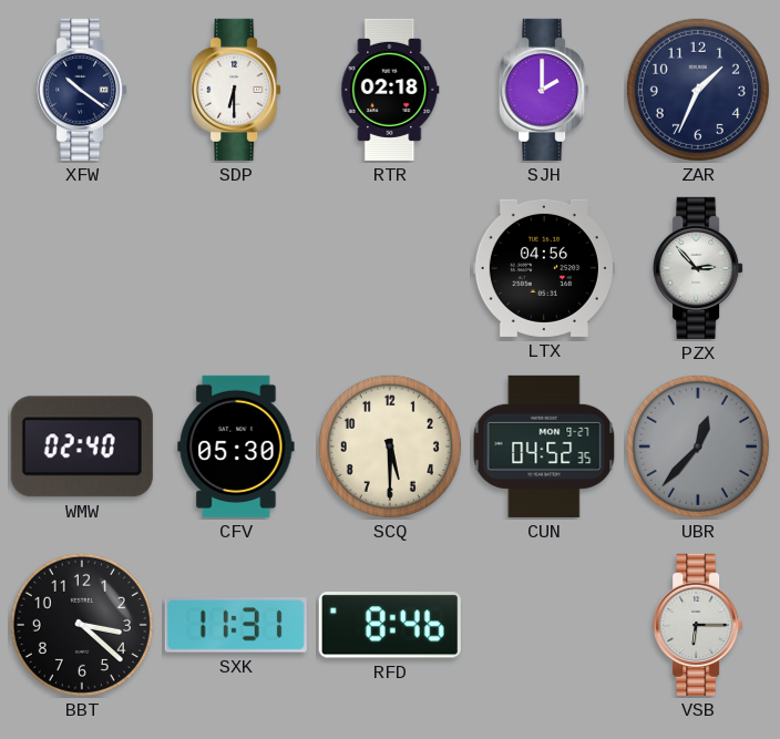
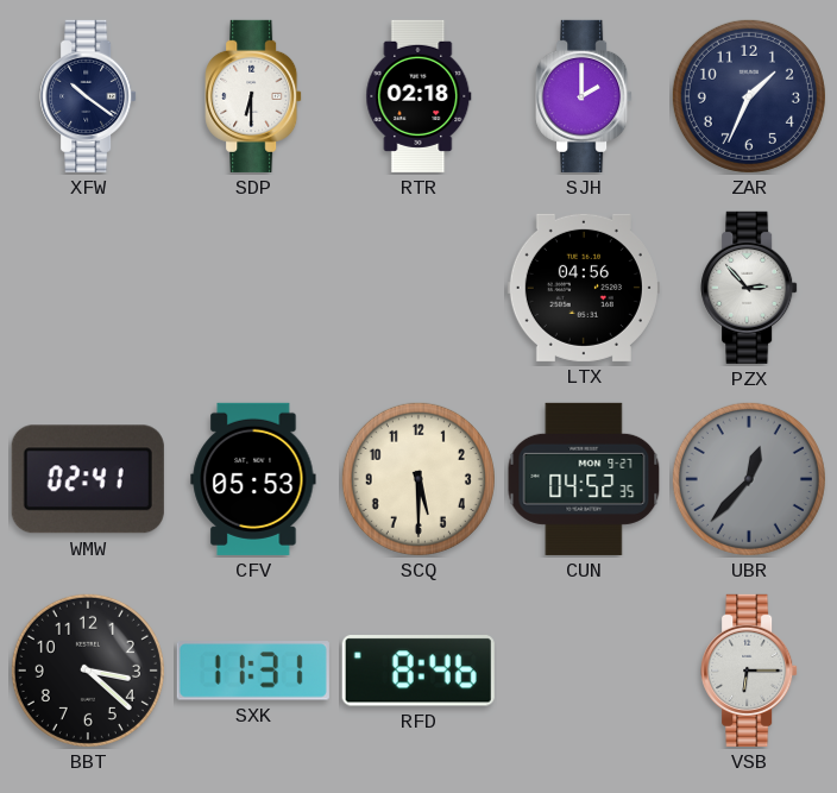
WMW: 02:40 -> 02:41
CFV: 05:30 -> 05:53
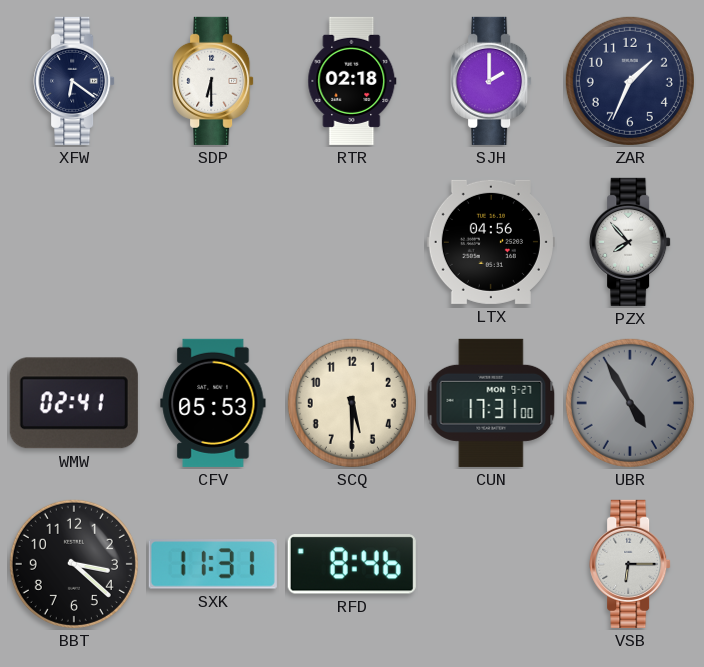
XFW: 10:21 -> 6:21
PZX: 2:53 -> 7:53
CUN: 04:52 -> 17:31
UBR: 12:37 -> 4:55
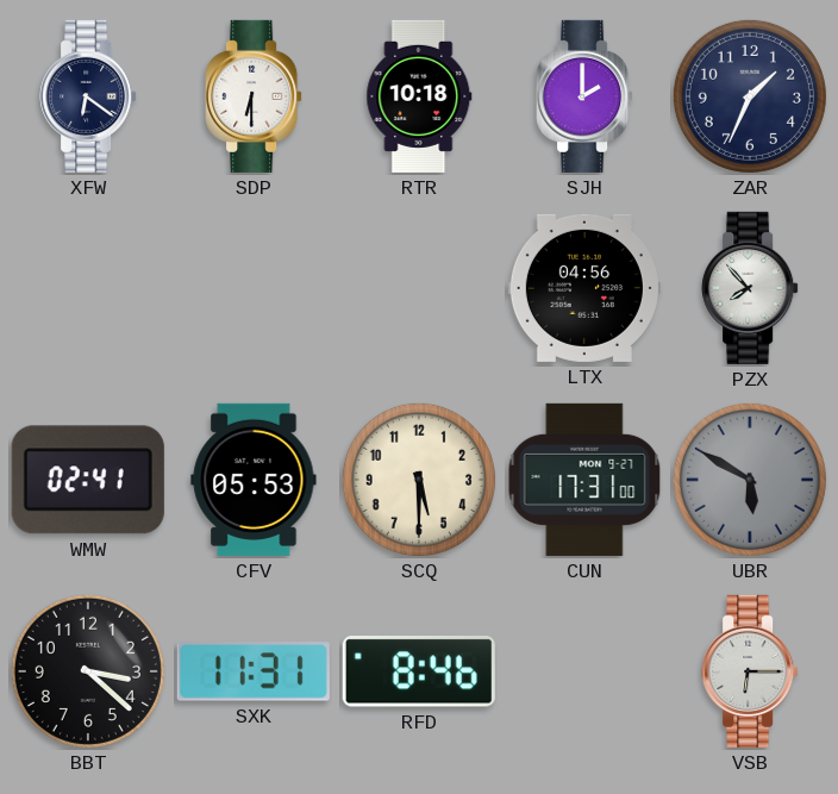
RTR: 02:18 -> 10:18
UBR: 4:55 -> 5:50
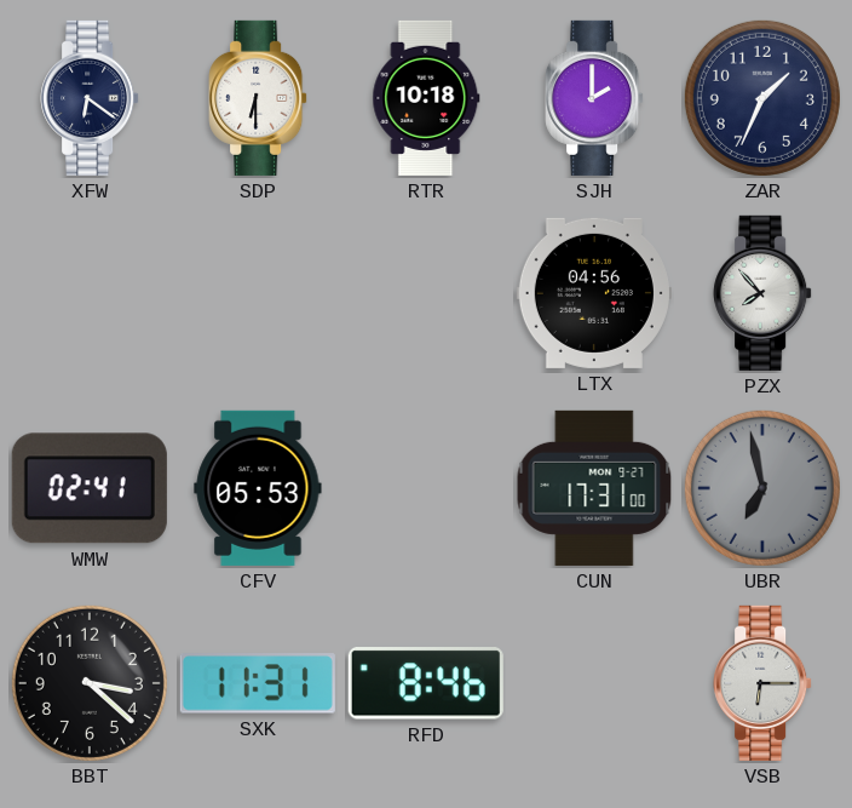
SCQ: 5:30 -> none
UBR: 5:50 -> 6:58
